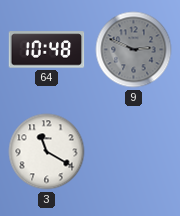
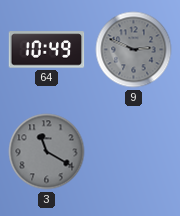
64: 10:48 -> 10:49
3 dial: white -> grey
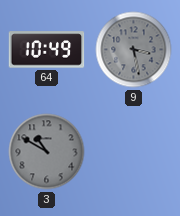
9: 2:49 -> 3:28
3: 11:20 -> 10:50
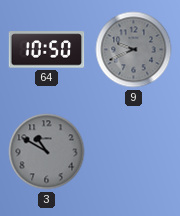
64: 10:49 -> 10:50
9: 3:28 -> 9:41
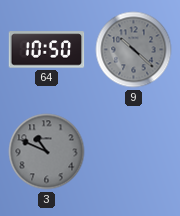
9: 9:41 -> 10:22
3: 10:50 -> 10:49
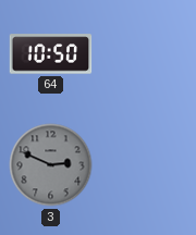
9: 10:22 -> none
3: 10:49 -> 2:49
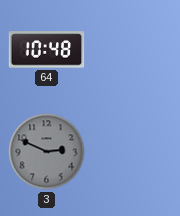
64: 10:50 -> 10:48
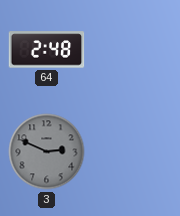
64: 10:48 -> 2:48
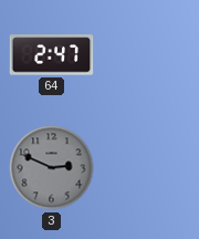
64: 2:48 -> 2:47
